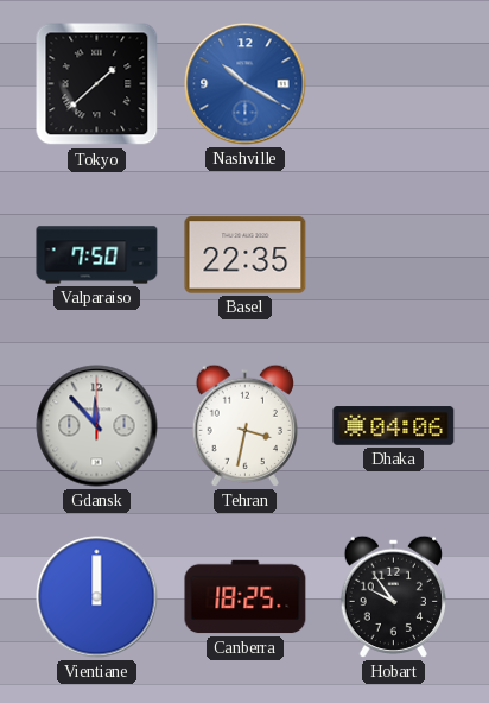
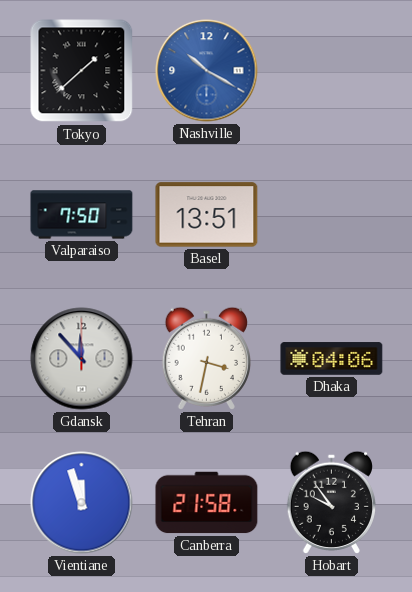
Basel: 22:35 -> 13:51
Vientiane: 12:00 -> 11:57
Canberra: 18:25 -> 21:58
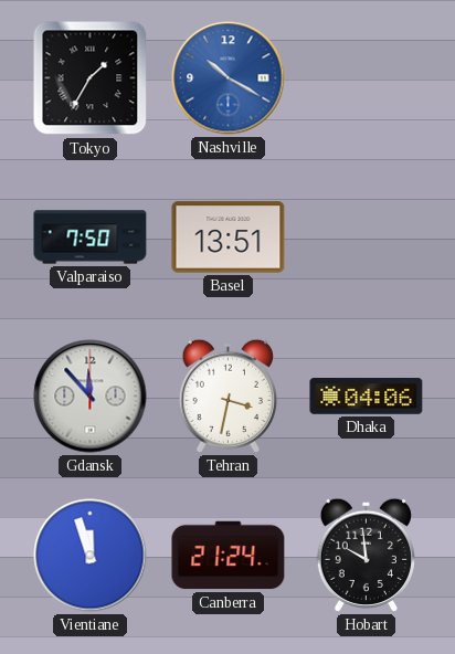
Tokyo: 1:38 -> 1:35
Canberra: 21:58 -> 21:24
Hobart: 9:54 -> 9:59
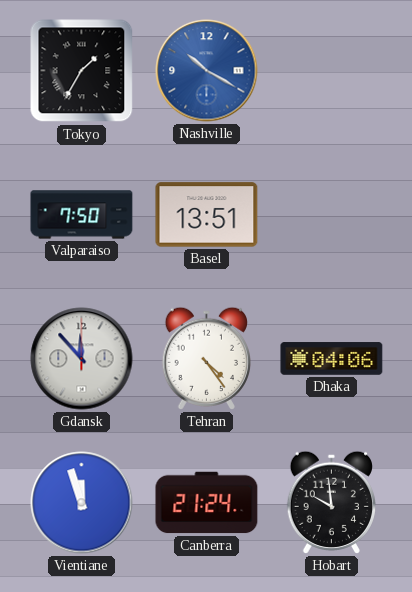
Tehran: 3:32 -> 4:24
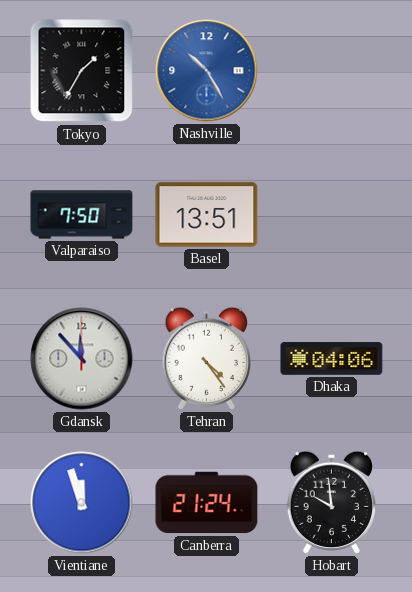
Nashville: 10:20 -> 10:25
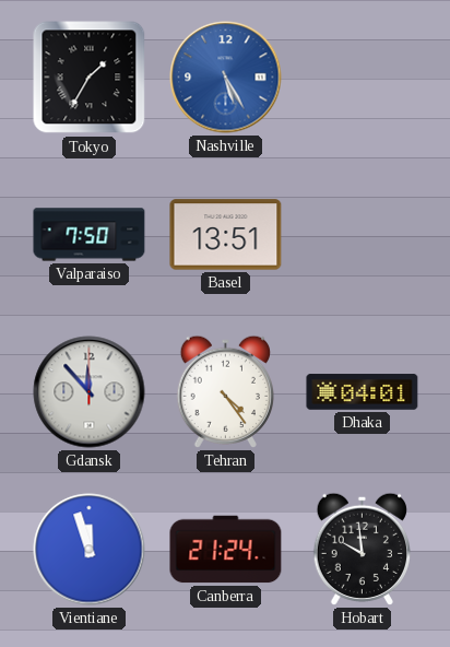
Nashville: 10:25 -> 5:25
Dhaka: 04:06 -> 04:01
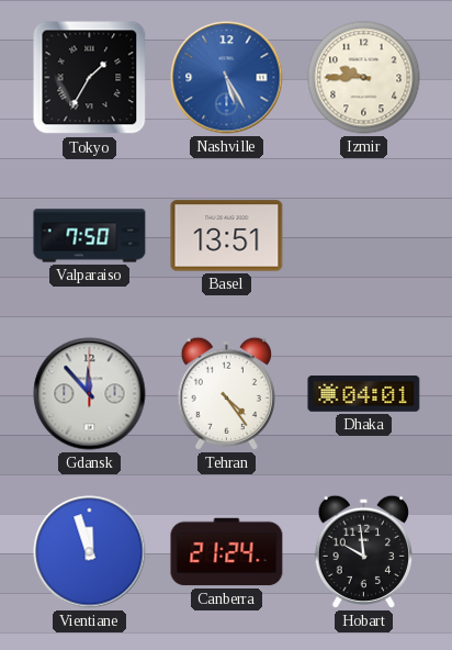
Izmir: none -> 9:45
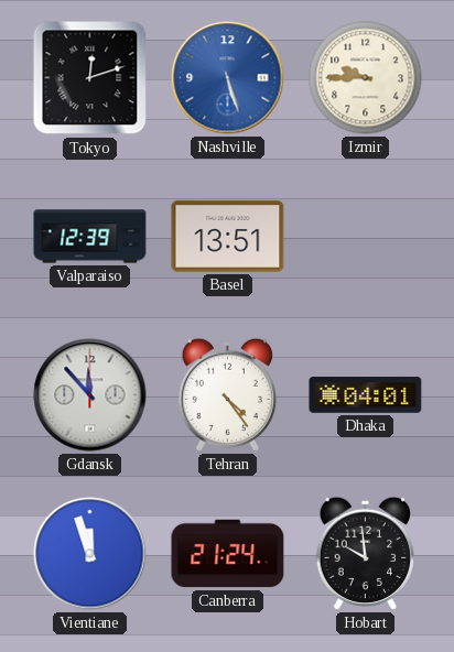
Tokyo: 1:35 -> 12:12
Nashville: 5:25 -> 5:27
Valparaiso: 7:50 -> 12:39
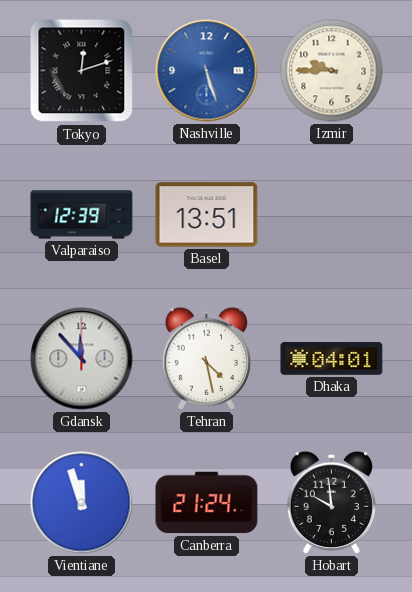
Tehran: 4:24 -> 4:28
